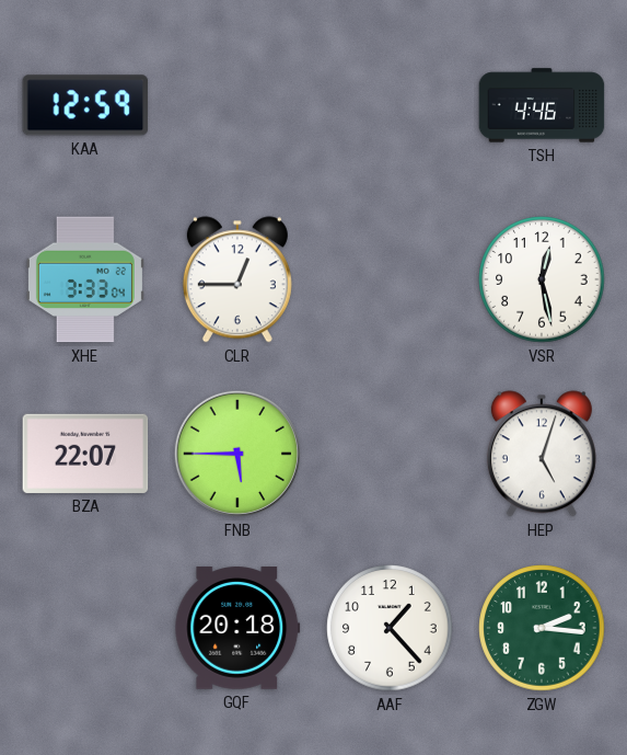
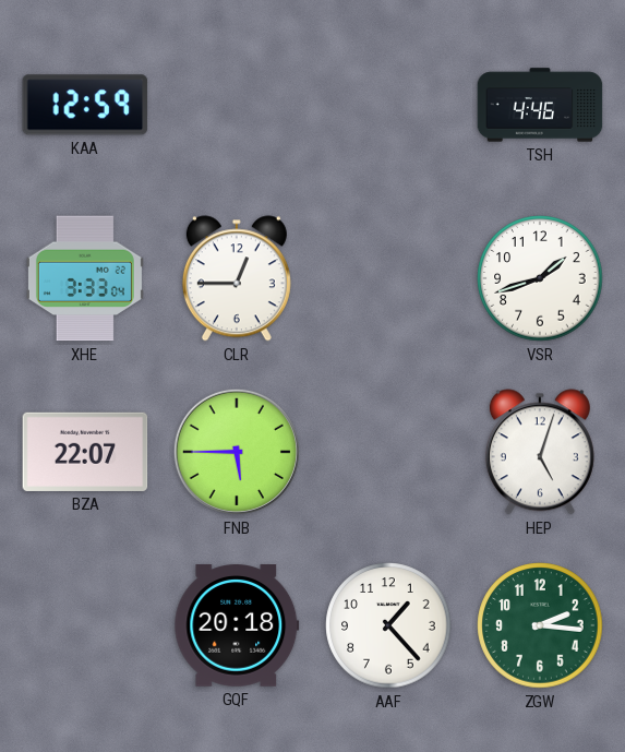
VSR: 12:28 -> 1:42
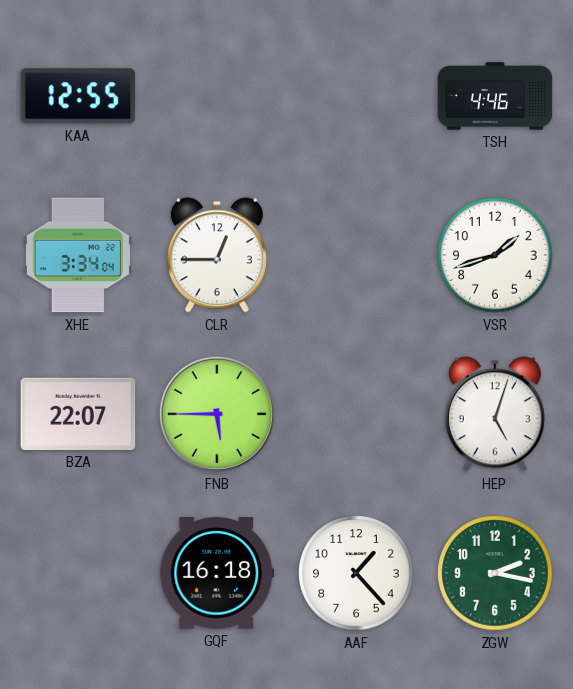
KAA: 12:59 -> 12:55
XHE: 3:33 -> 3:34
GQF: 20:18 -> 16:18
ZGW: 2:16 -> 2:17
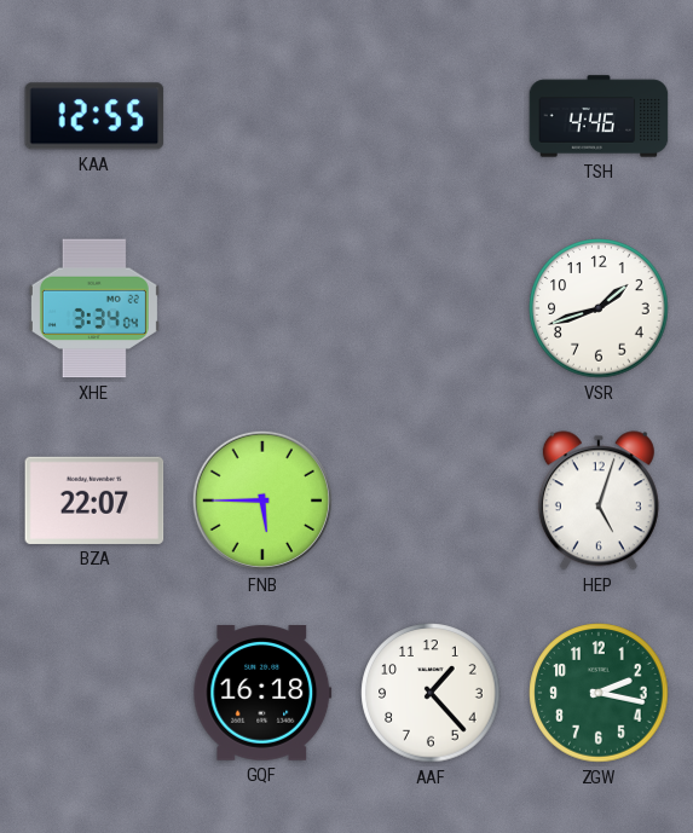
CLR: 12:45 -> none
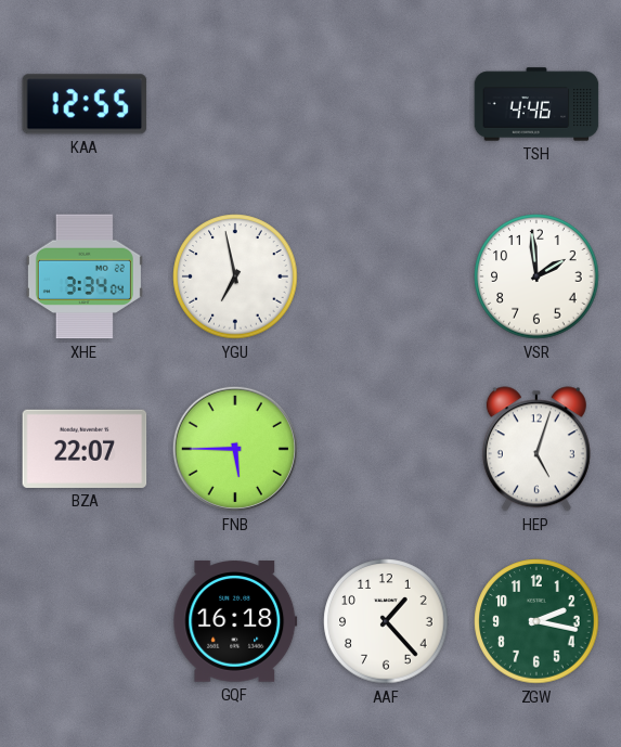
YGU: none -> 6:58
VSR: 1:42 -> 1:59
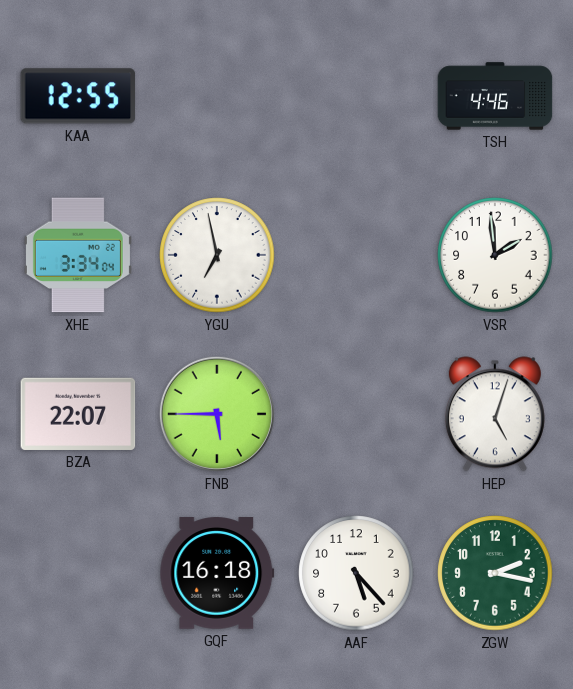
AAF: 1:23 -> 5:23
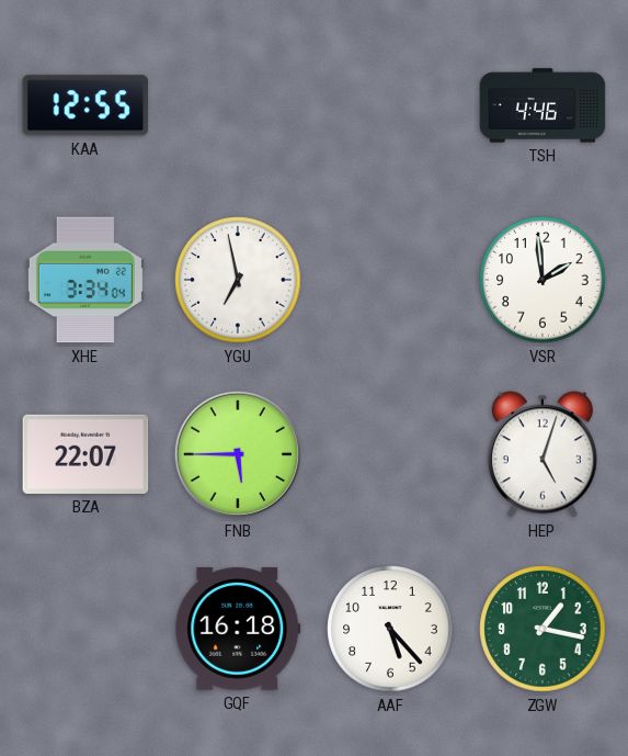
ZGW: 2:17 -> 1:17
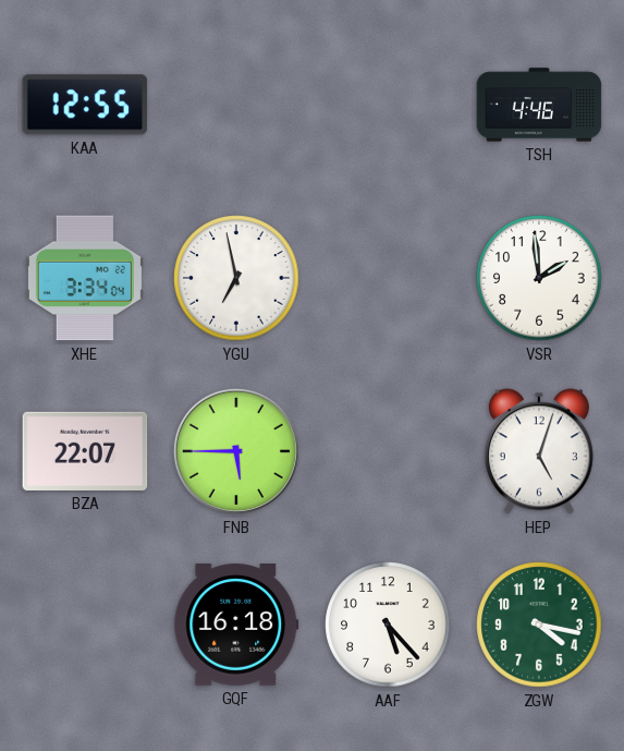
ZGW: 1:17 -> 4:17
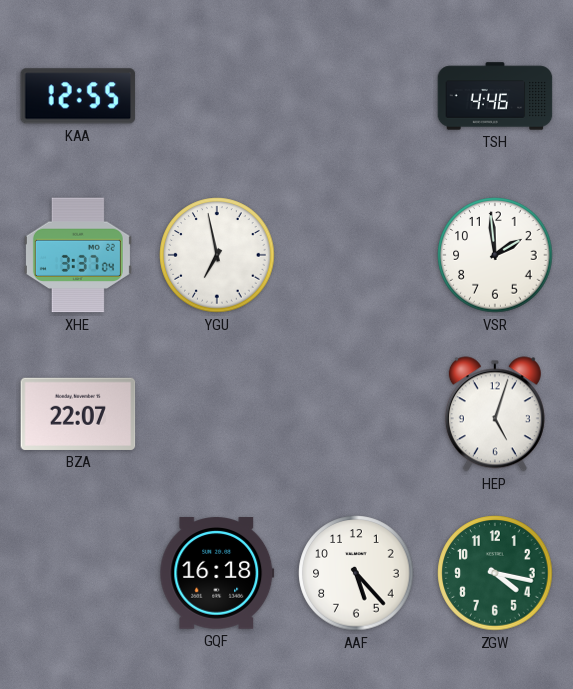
XHE: 3:34 -> 3:37
FNB: 5:45 -> none
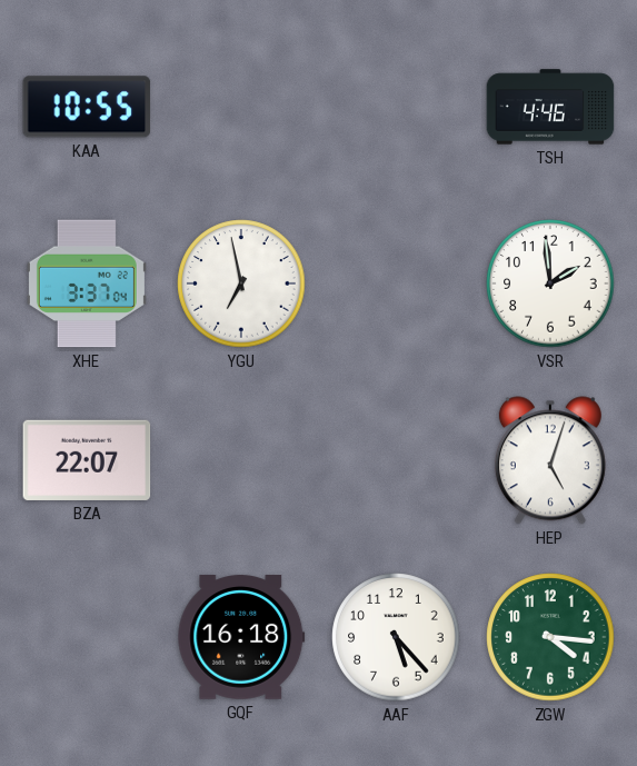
KAA: 12:55 -> 10:55
ZGW: 4:17 -> 4:16
